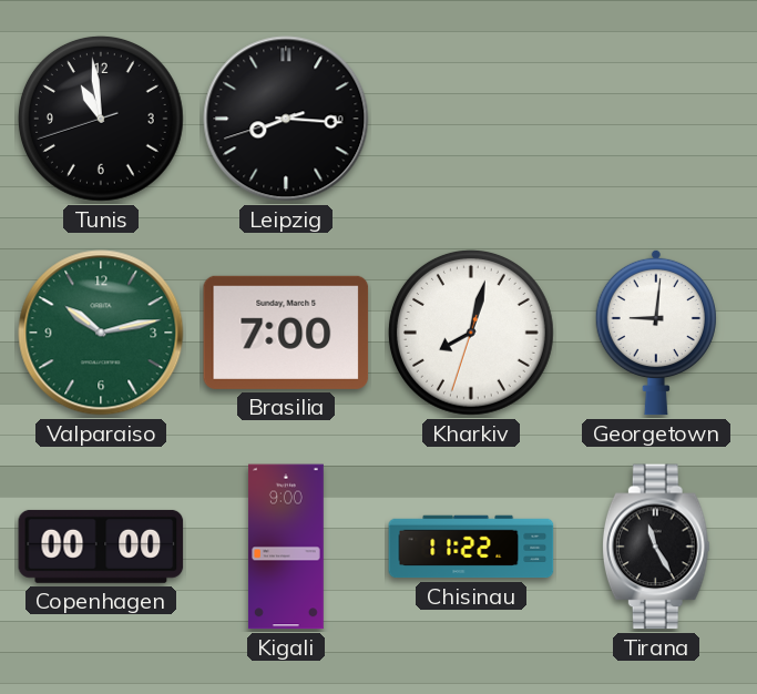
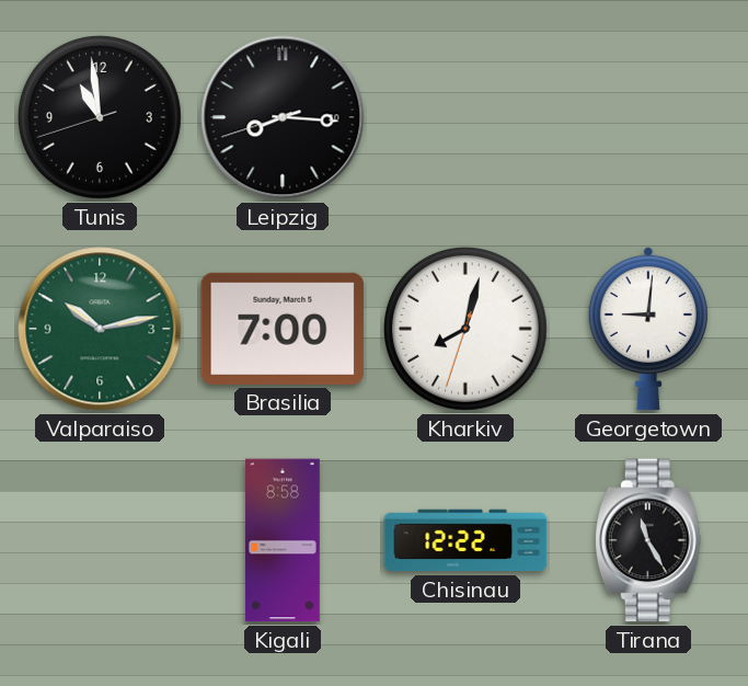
Copenhagen: 00:00 -> none
Kigali: 9:00 -> 8:58
Chisinau: 11:22 -> 12:22
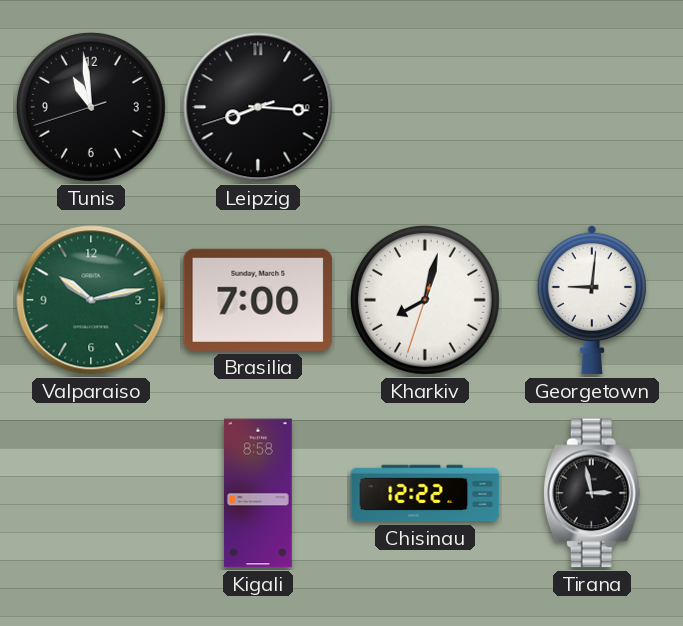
Tirana: 11:25 -> 2:58
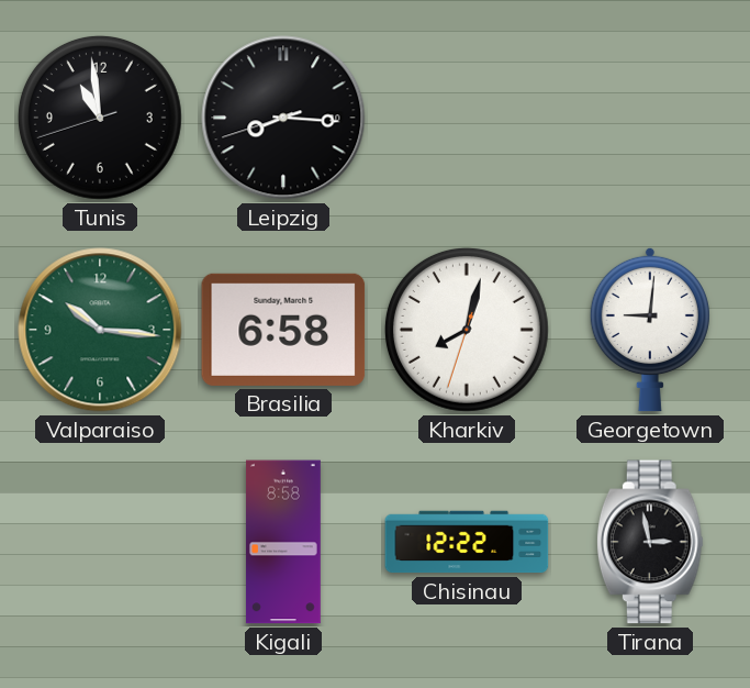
Valparaiso: 10:13 -> 10:16
Brasilia: 7:00 -> 6:58
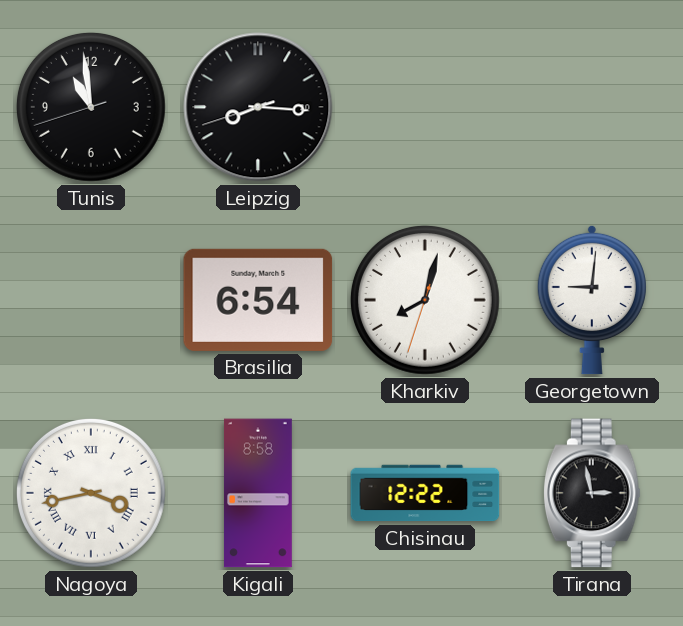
Valparaiso: 10:16 -> none
Brasilia: 6:58 -> 6:54
Nagoya: none -> 3:43
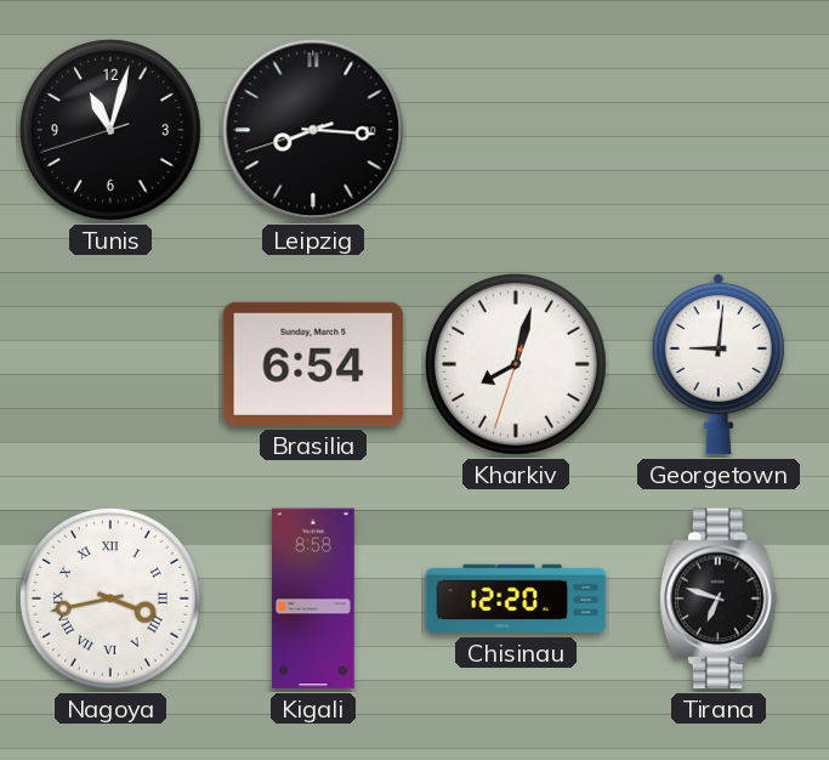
Tunis: 10:58 -> 11:02
Chisinau: 12:22 -> 12:20
Tirana: 2:58 -> 6:48
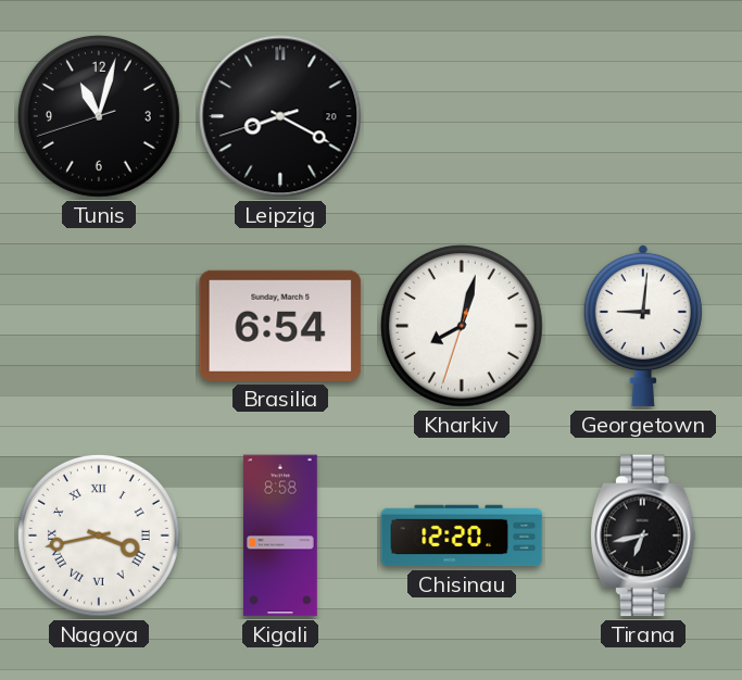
Leipzig: 8:15 -> 8:19
Tirana: 6:48 -> 6:43
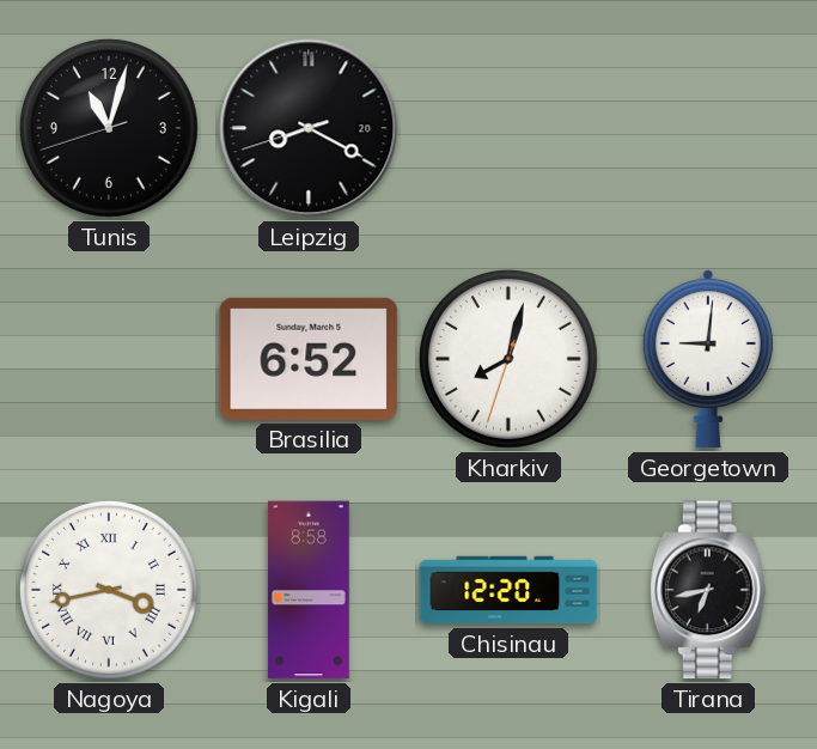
Brasilia: 6:54 -> 6:52
